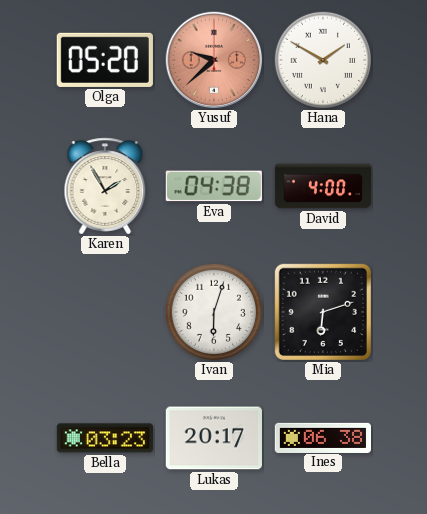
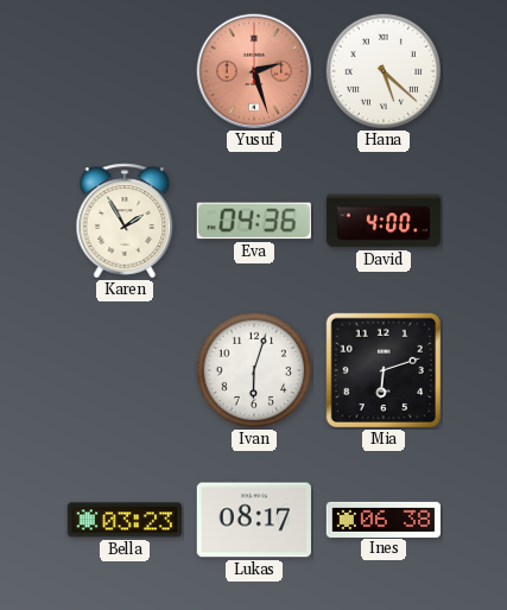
Olga: 05:20 -> none
Yusuf: 9:38 -> 2:27
Hana: 1:50 -> 5:22
Eva: 04:38 -> 04:36
Lukas: 20:17 -> 08:17
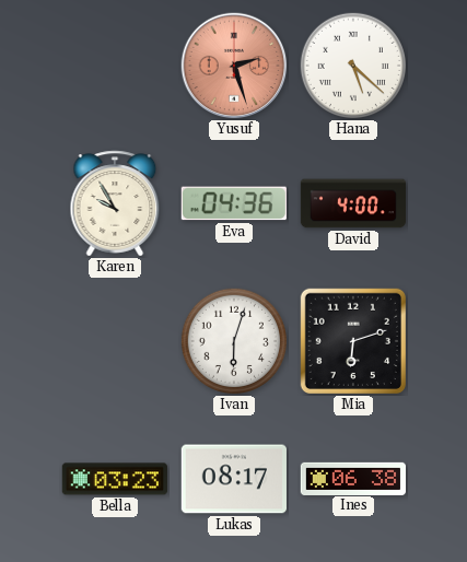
Karen: 1:55 -> 9:55
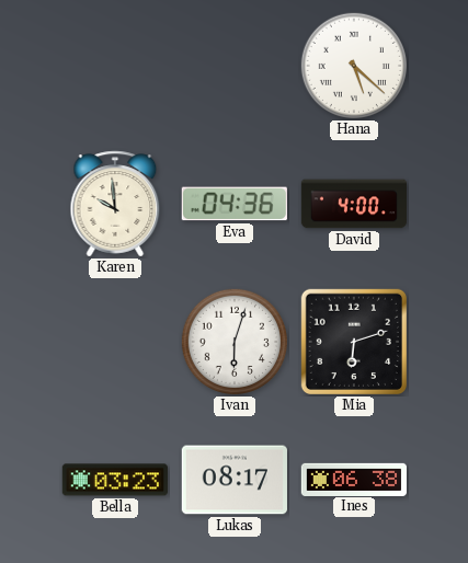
Yusuf: 2:27 -> none
Karen: 9:55 -> 9:59
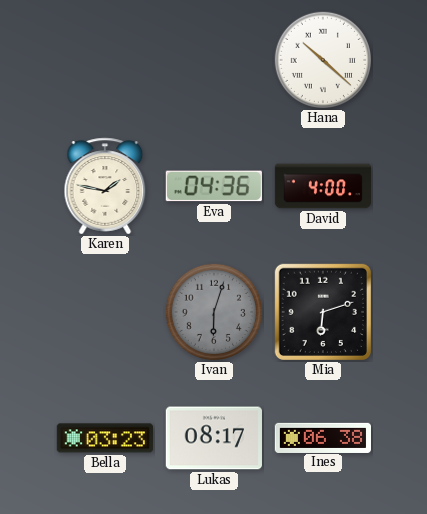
Hana: 5:22 -> 10:22
Karen: 9:59 -> 1:47
Ivan dial: white -> grey
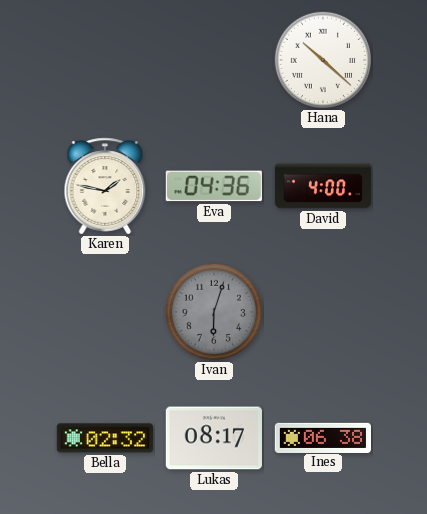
Mia: 6:12 -> none
Bella: 03:23 -> 02:32
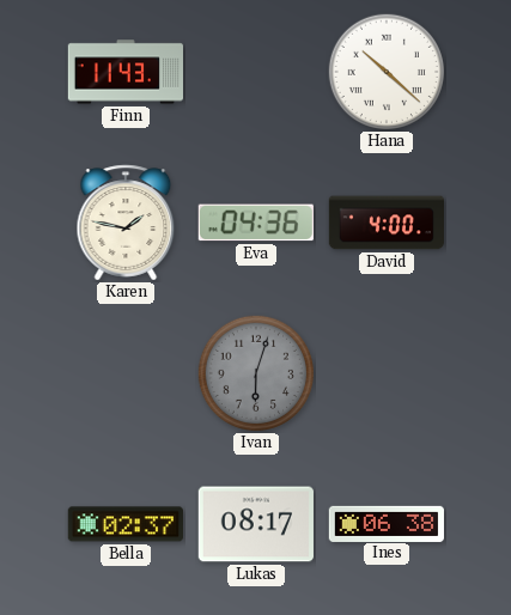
Finn: none -> 11:43
Bella: 02:32 -> 02:37
